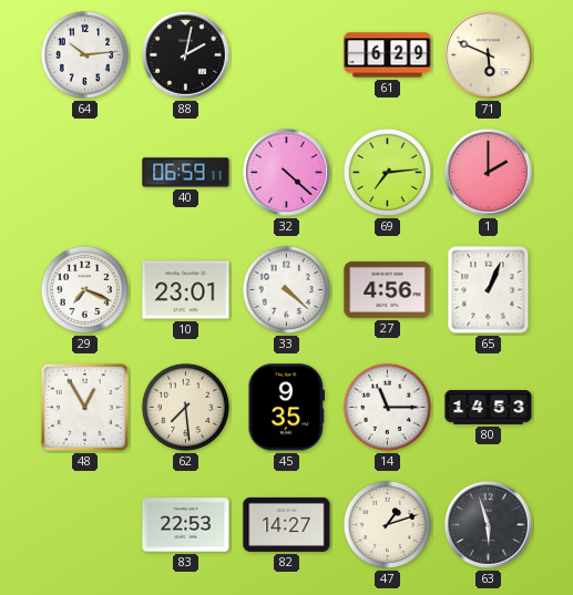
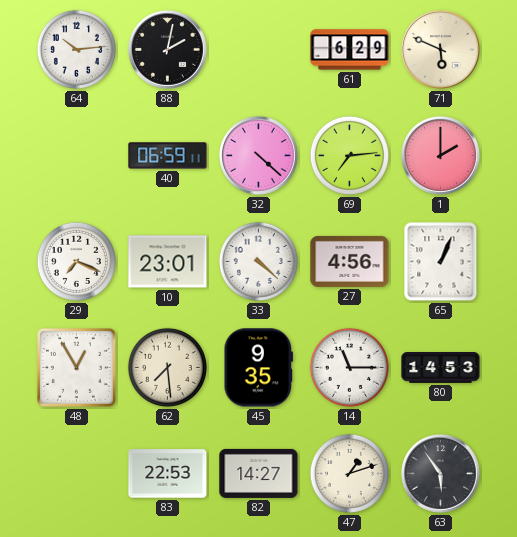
63: 5:57 -> 5:54
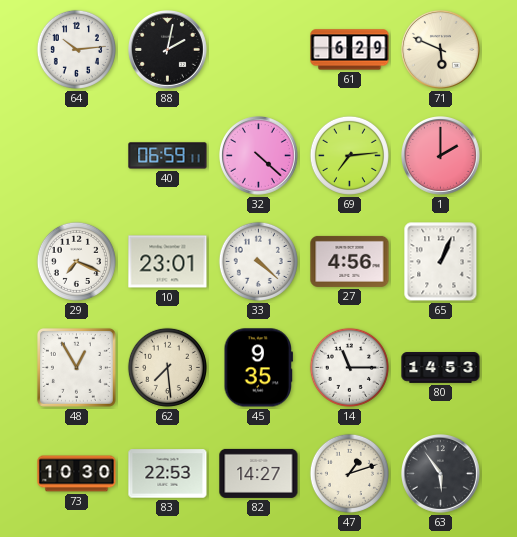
73: none -> 10:30
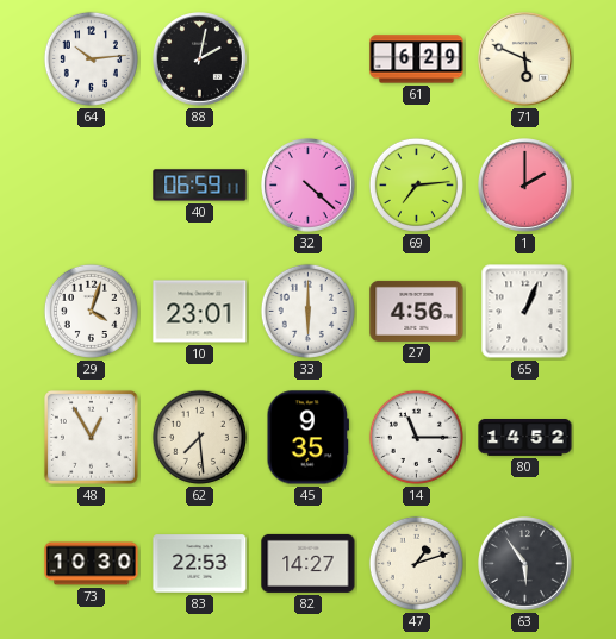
29: 7:19 -> 4:03
33: 4:22 -> 6:00
80: 14:53 -> 14:52
